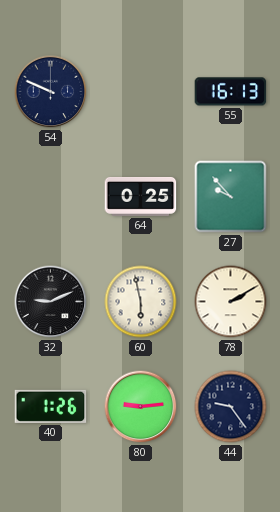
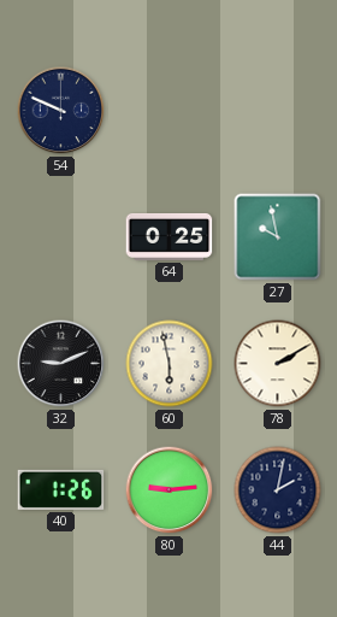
55: 16:13 -> none
27: 9:53 -> 9:58
44: 9:24 -> 2:02
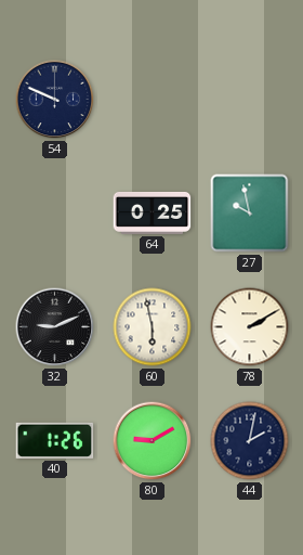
80: 9:14 -> 9:10
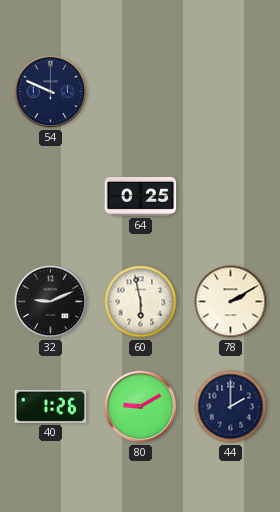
27: 9:58 -> none
44: 2:02 -> 2:00
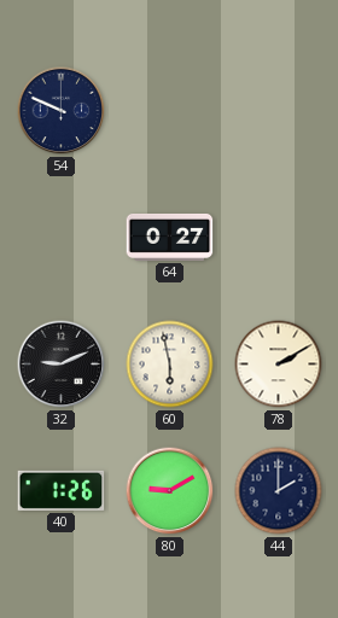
64: 0:25 -> 0:27
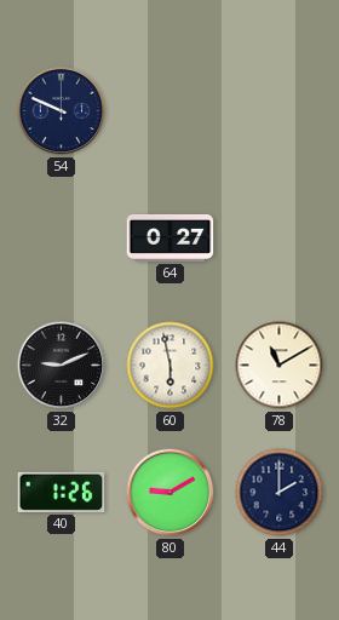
78: 2:10 -> 11:10
